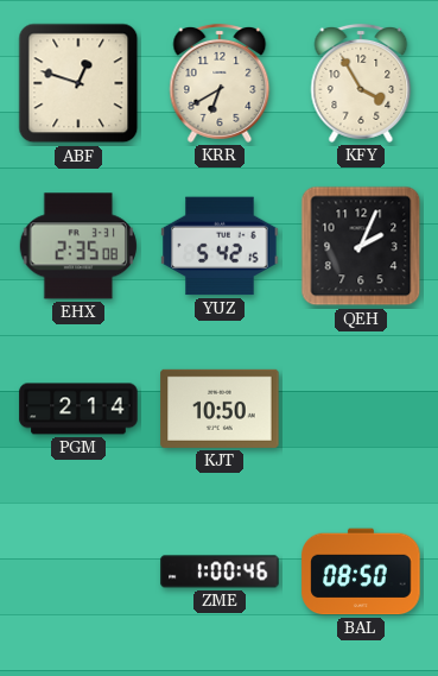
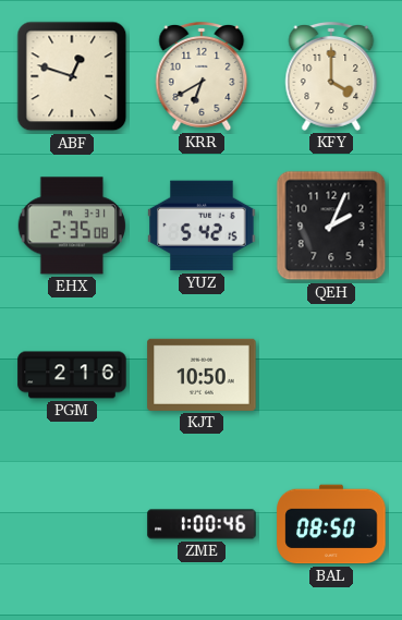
KFY: 3:55 -> 4:00
PGM: 2:14 -> 2:16
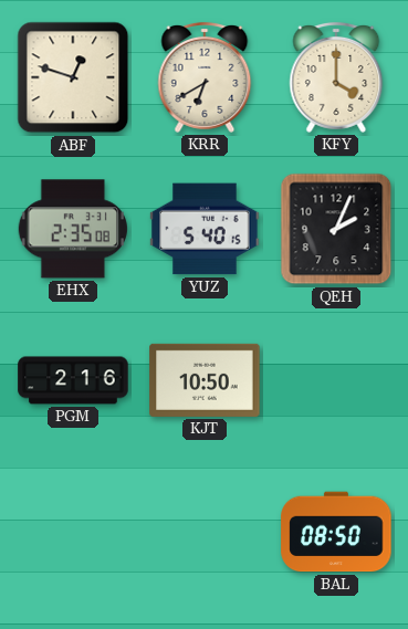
YUZ: 5:42 -> 5:40
ZME: 1:00 -> none
